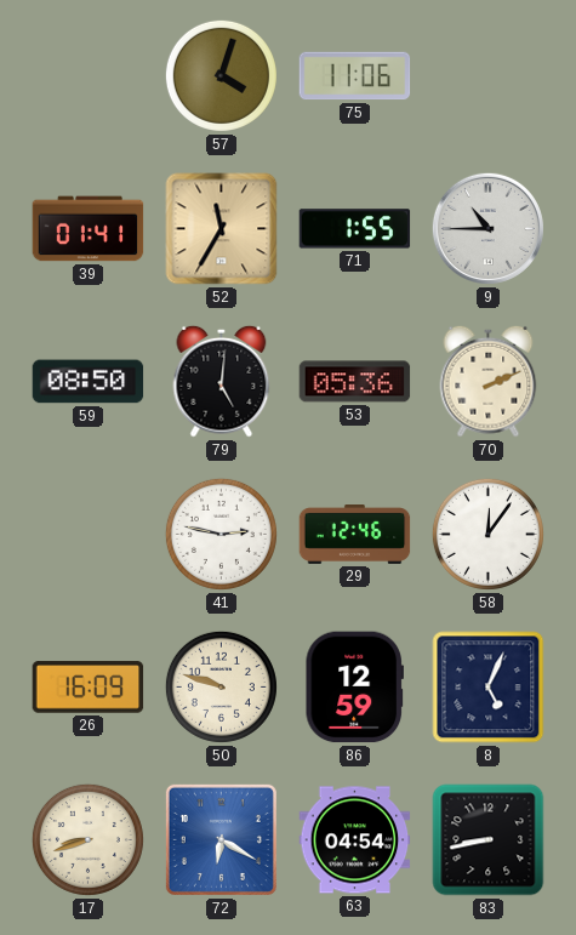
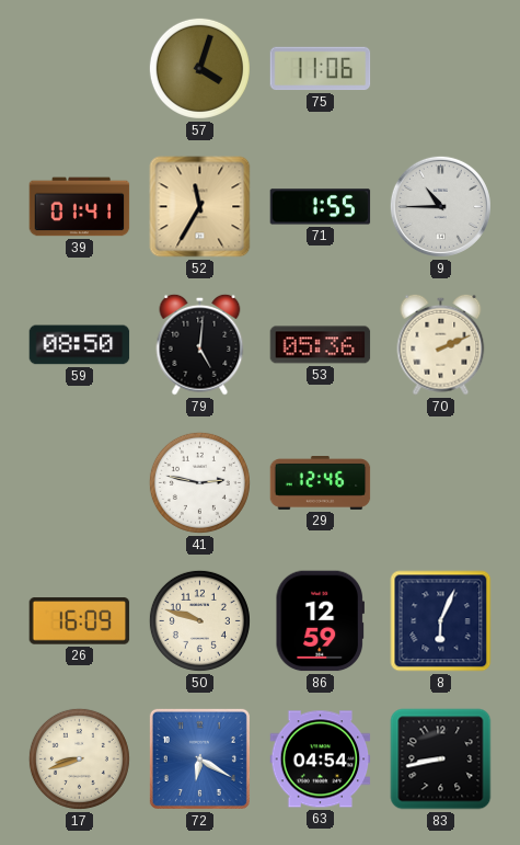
58: 12:06 -> none
8: 5:04 -> 6:04
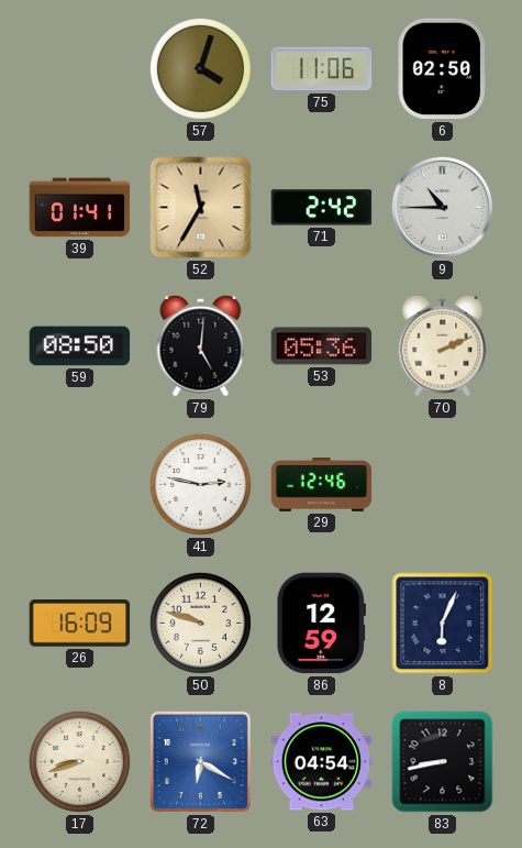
6: none -> 02:50
71: 1:55 -> 2:42
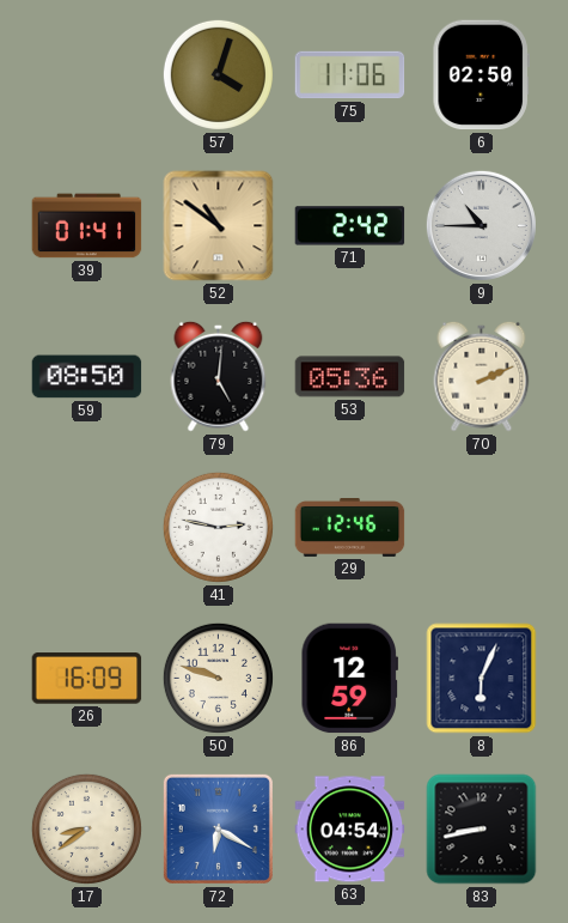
52: 11:35 -> 10:51
17: 8:42 -> 8:39
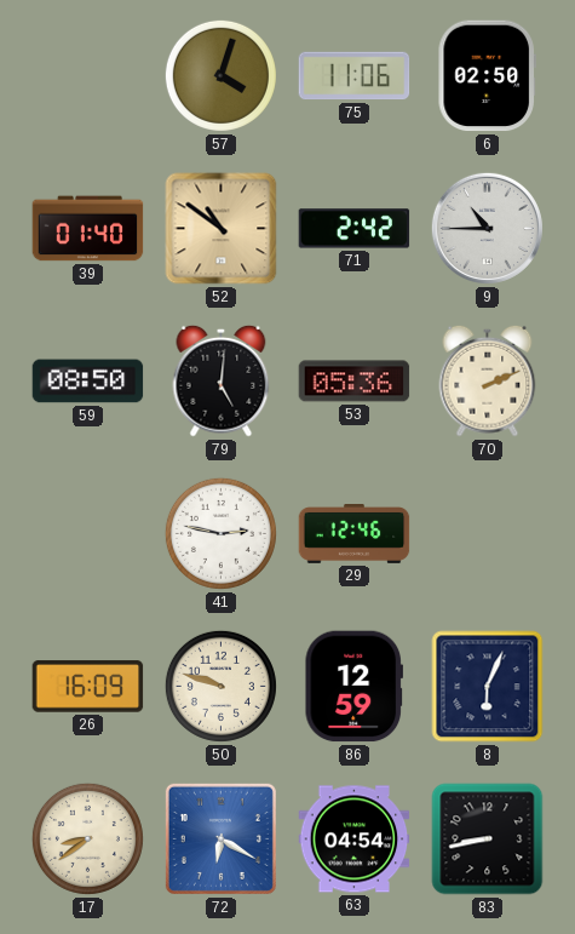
39: 01:41 -> 01:40
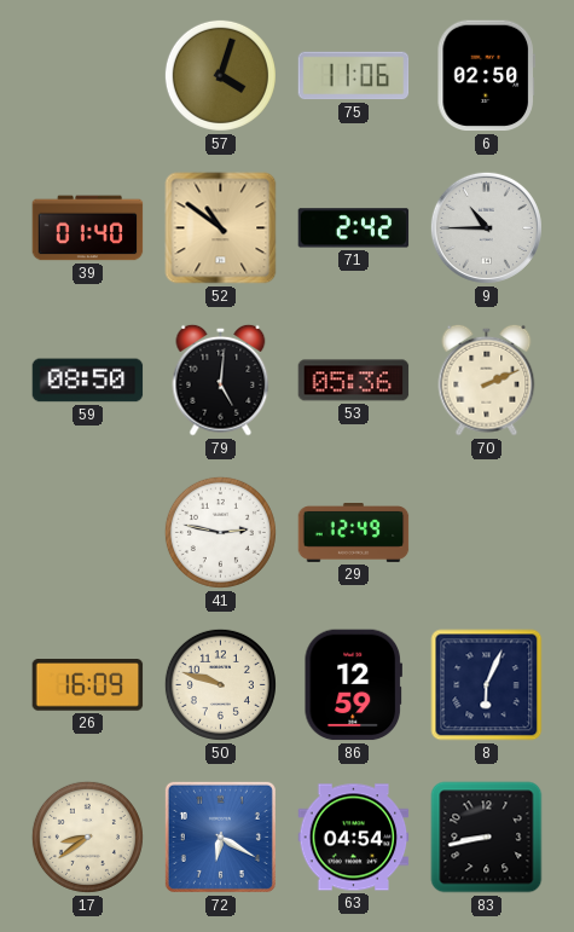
29: 12:46 -> 12:49
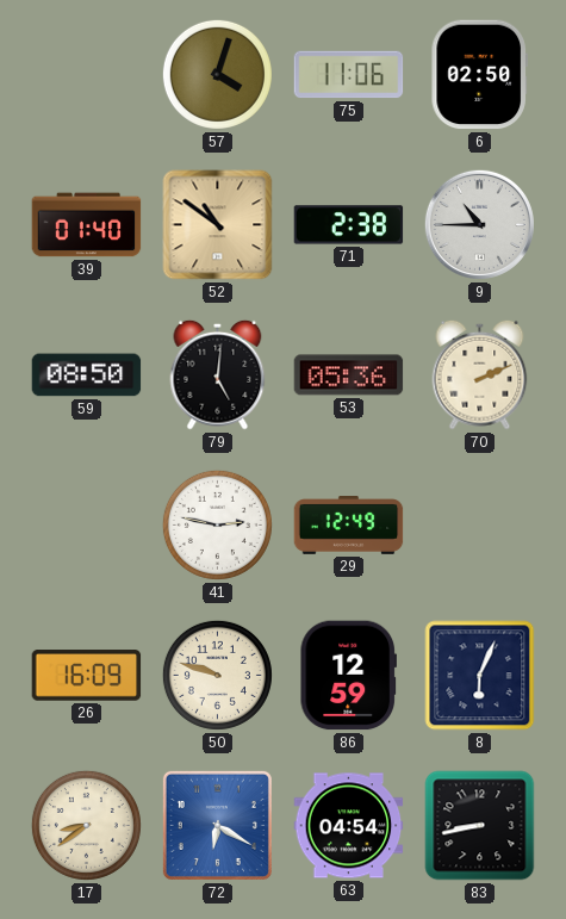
71: 2:42 -> 2:38
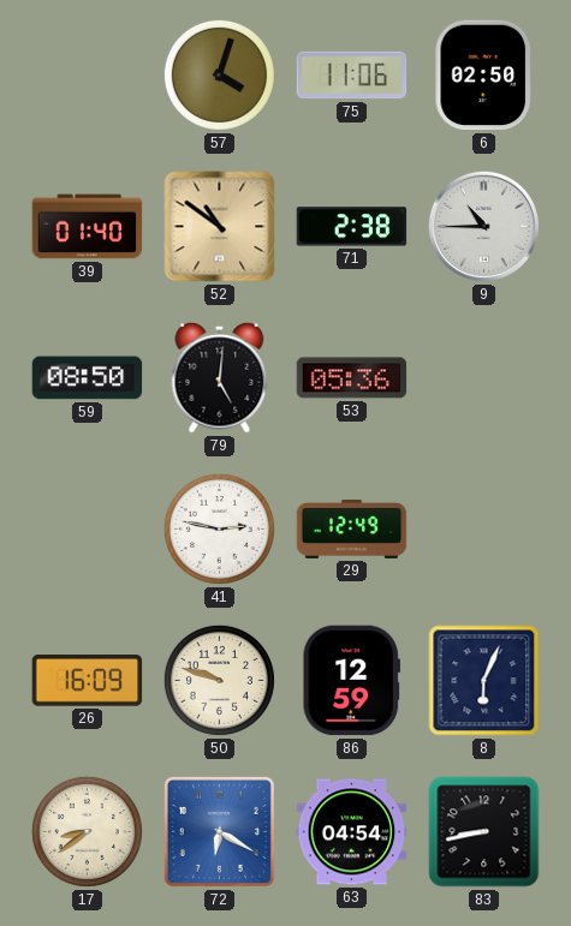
70: 2:11 -> none
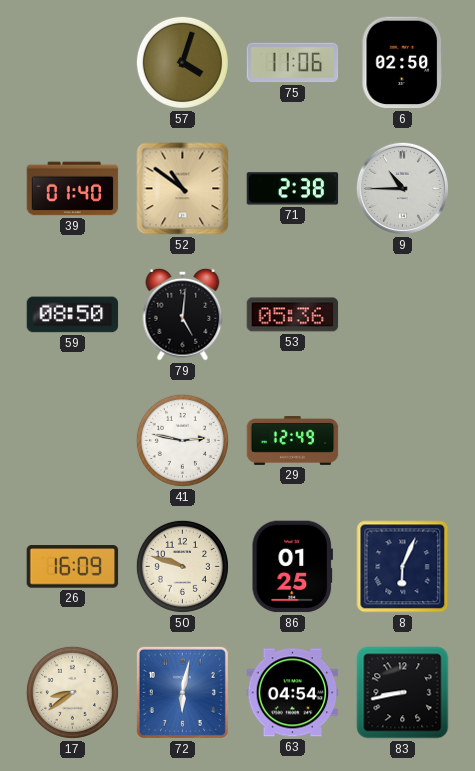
86: 12:59 -> 01:25
72: 6:20 -> 6:02
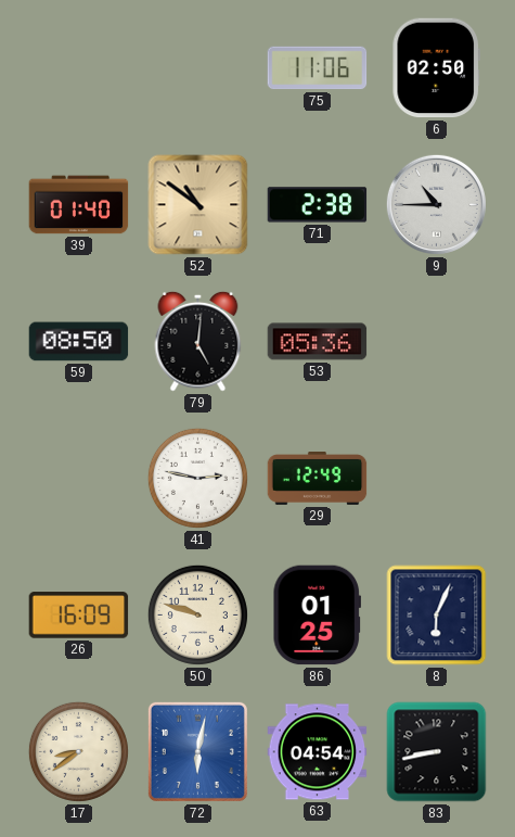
57: 4:03 -> none
